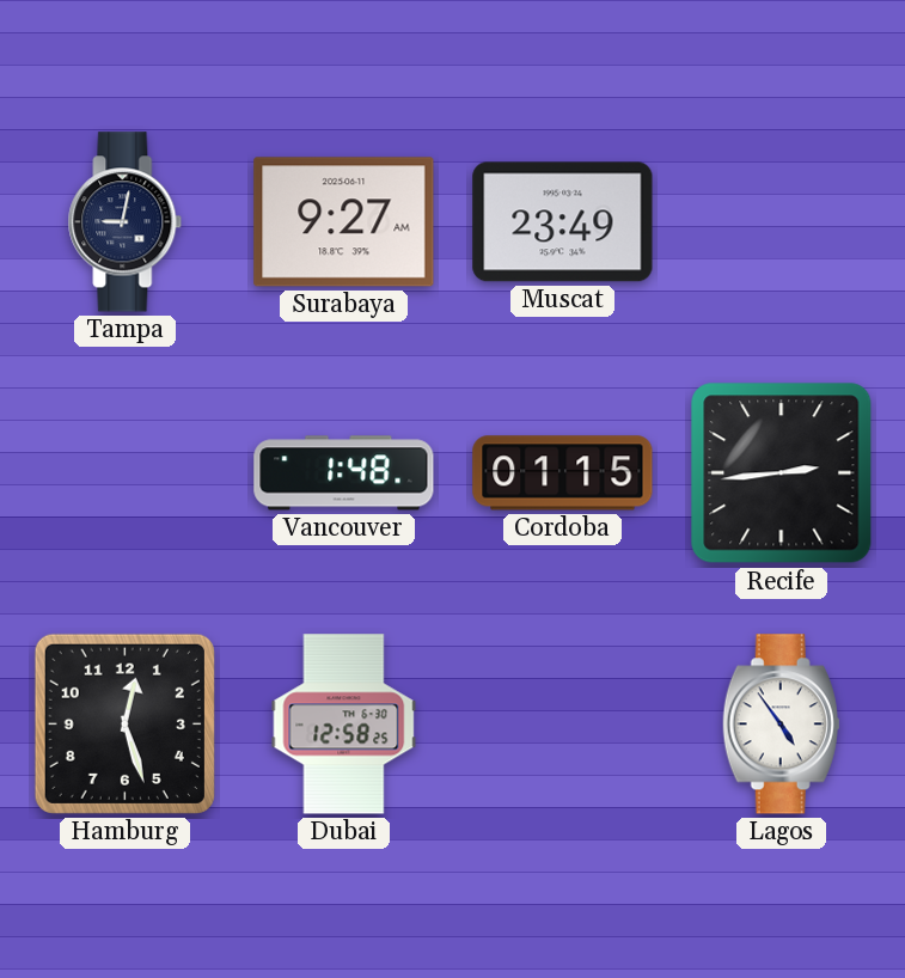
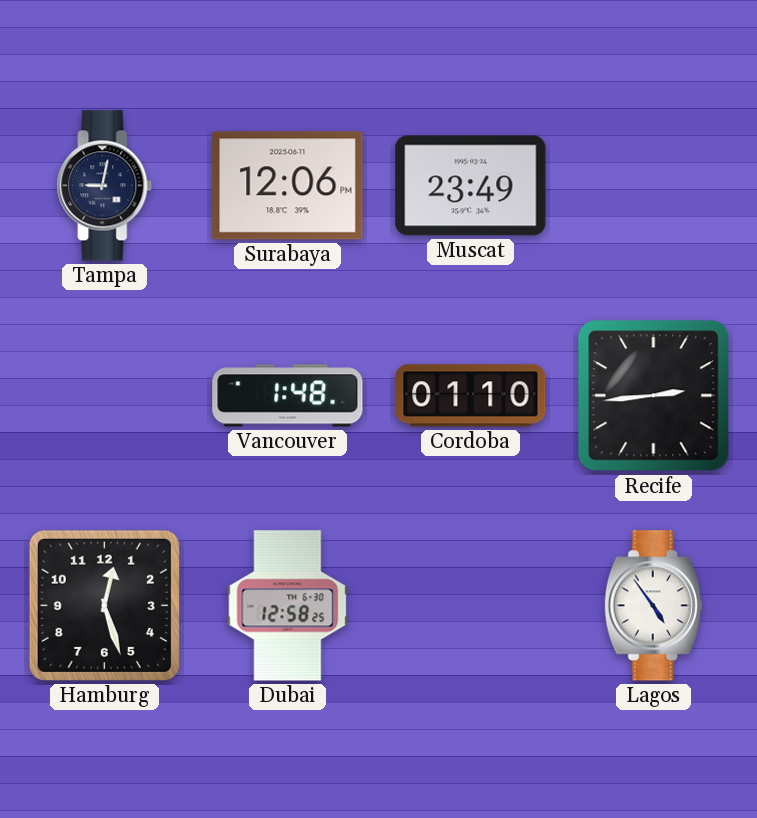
Surabaya: 9:27 -> 12:06
Cordoba: 01:15 -> 01:10
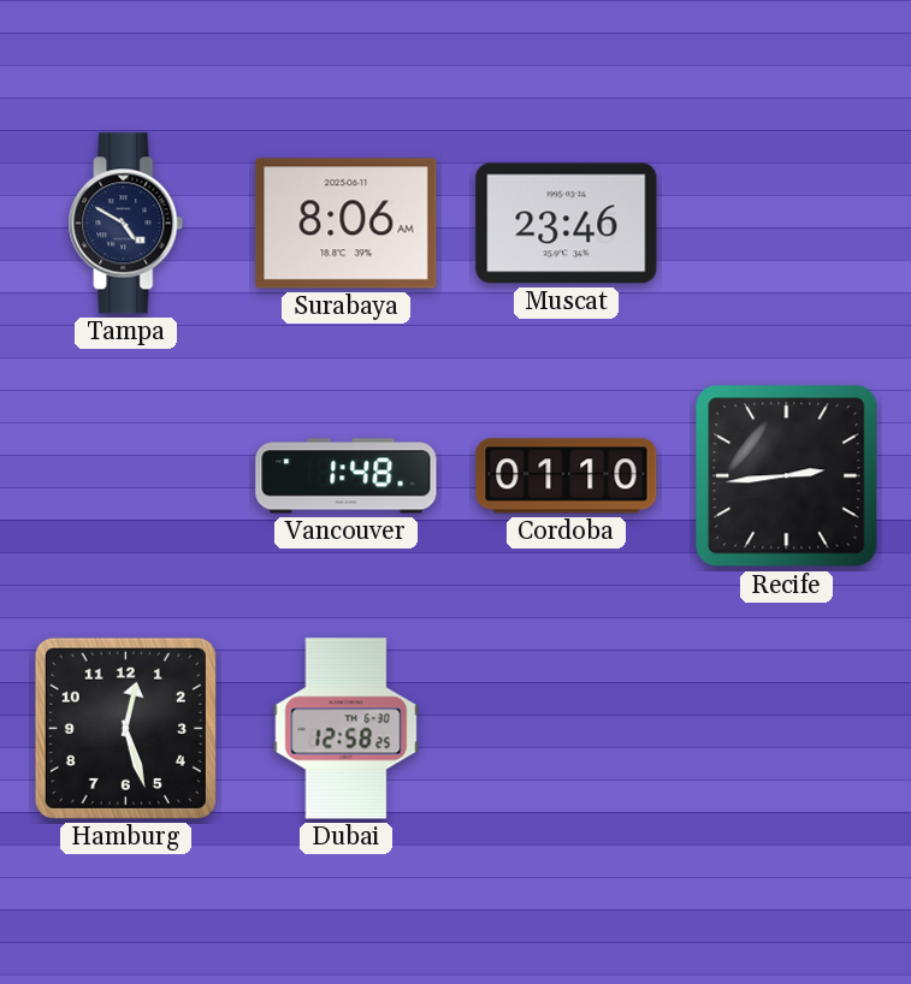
Tampa: 9:02 -> 4:50
Surabaya: 12:06 -> 8:06
Muscat: 23:49 -> 23:46
Lagos: 4:54 -> none
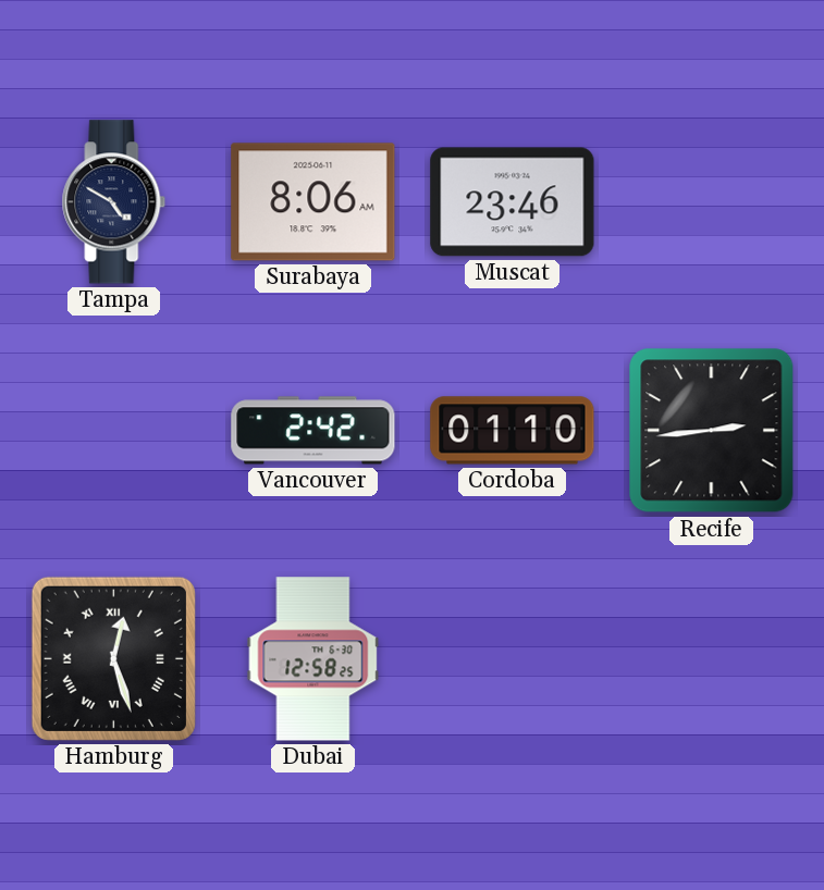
Vancouver: 1:48 -> 2:42
Hamburg numerals: Arabic -> Roman
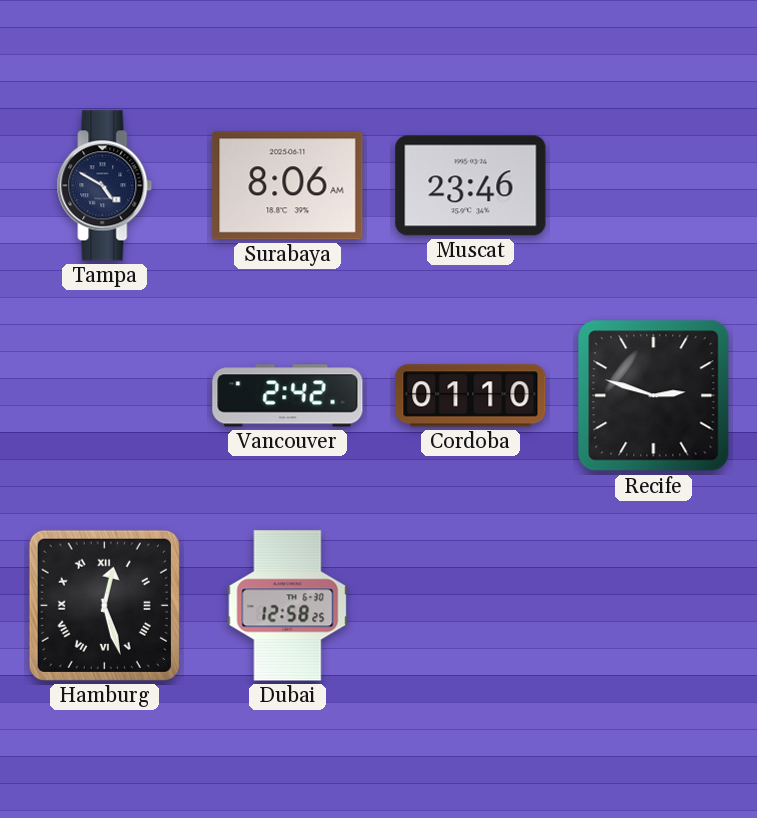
Recife: 2:44 -> 2:48
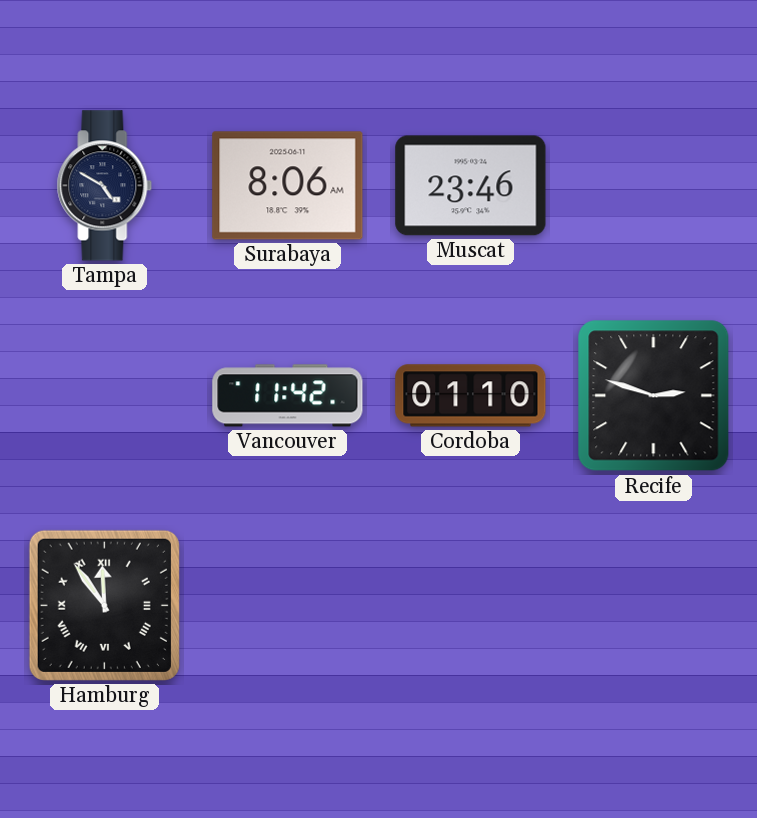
Vancouver: 2:42 -> 11:42
Hamburg: 12:27 -> 11:54
Dubai: 12:58 -> none
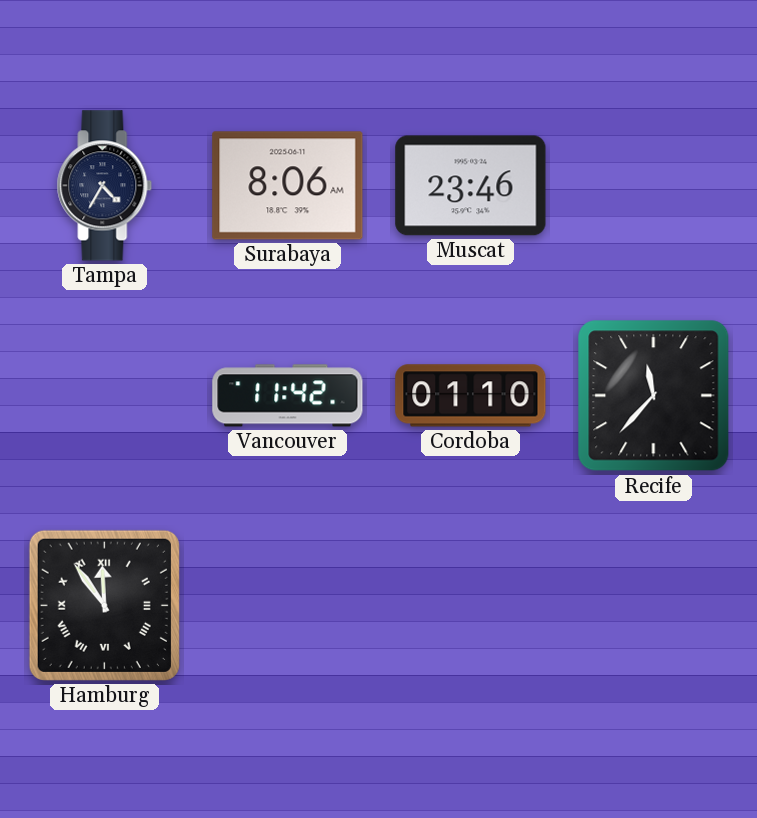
Tampa: 4:50 -> 4:35
Recife: 2:48 -> 11:37
